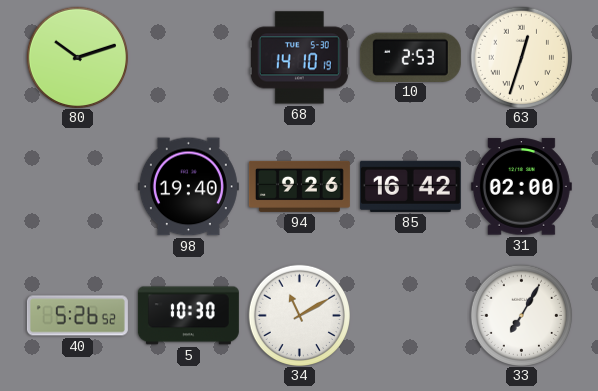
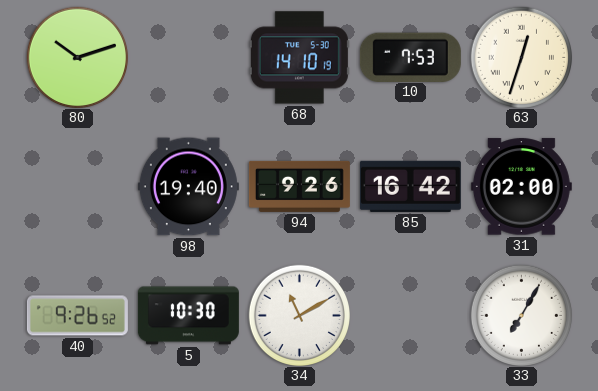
10: 2:53 -> 7:53
40: 5:26 -> 9:26
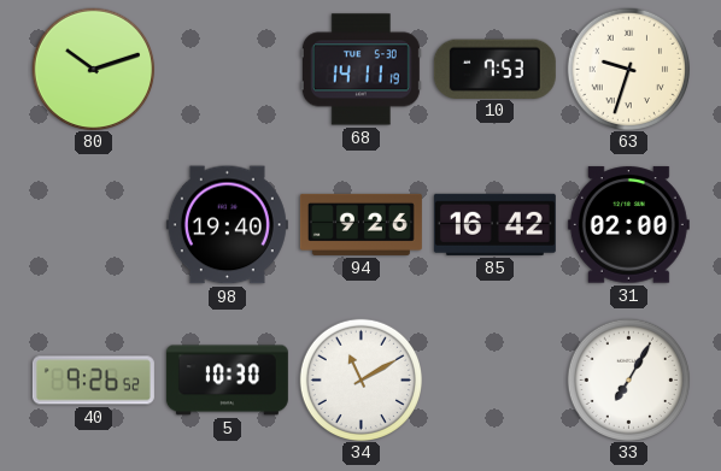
68: 14:10 -> 14:11
63: 12:33 -> 9:33
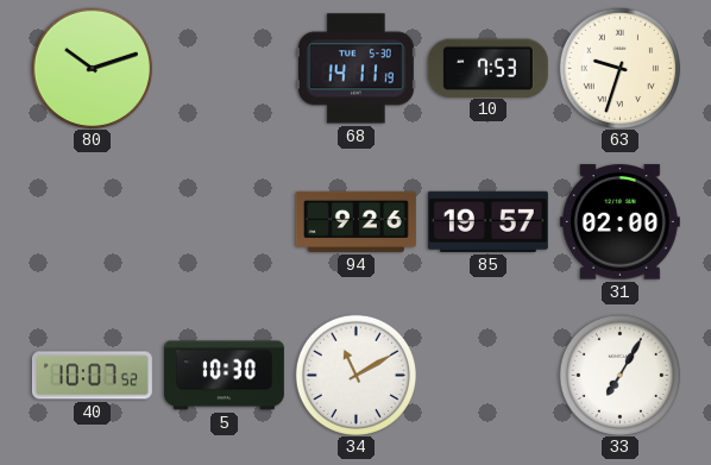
98: 19:40 -> none
85: 16:42 -> 19:57
40: 9:26 -> 10:07
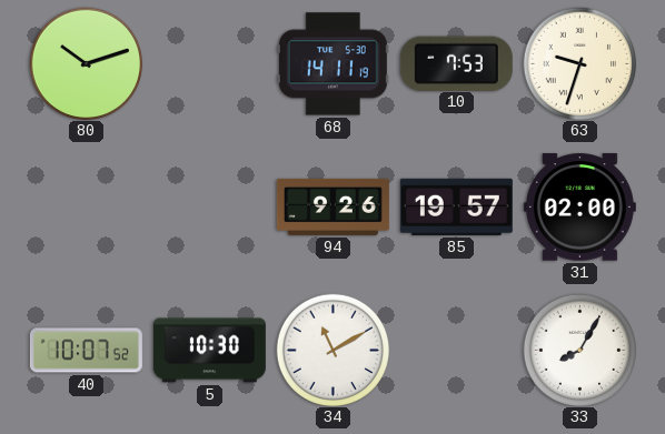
33: 7:05 -> 8:05
